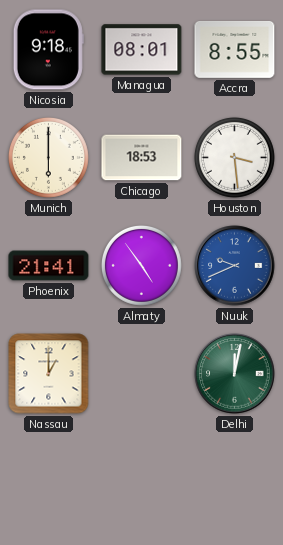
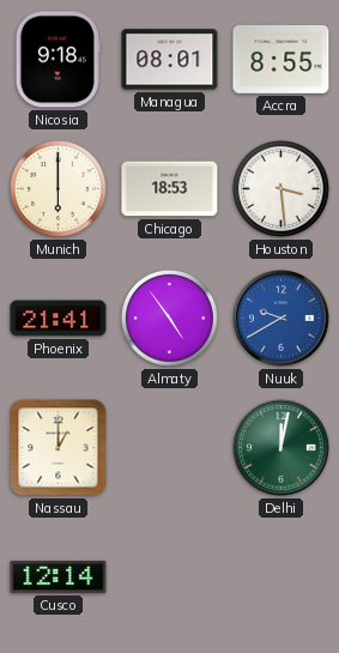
Nuuk: 9:41 -> 9:40
Cusco: none -> 12:14
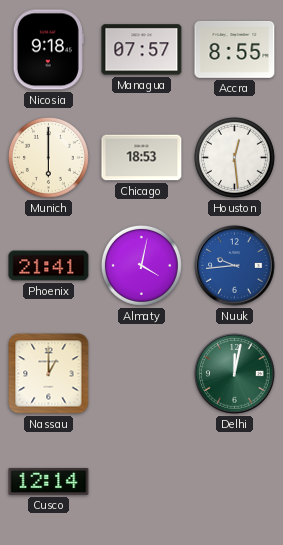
Managua: 08:01 -> 07:57
Houston: 3:29 -> 12:29
Almaty: 4:54 -> 4:02
Nuuk: 9:40 -> 9:44
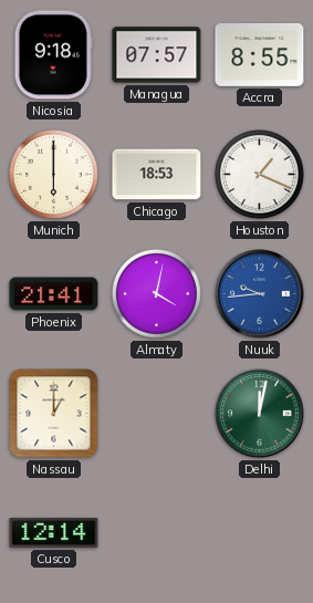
Houston: 12:29 -> 1:19
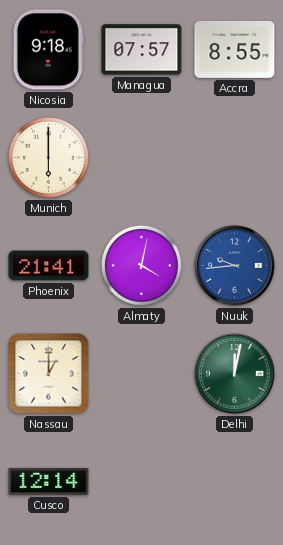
Chicago: 18:53 -> none
Houston: 1:19 -> none
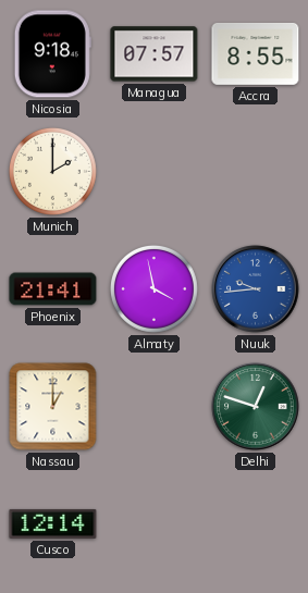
Munich: 6:00 -> 2:00
Almaty: 4:02 -> 3:58
Delhi: 12:02 -> 12:48
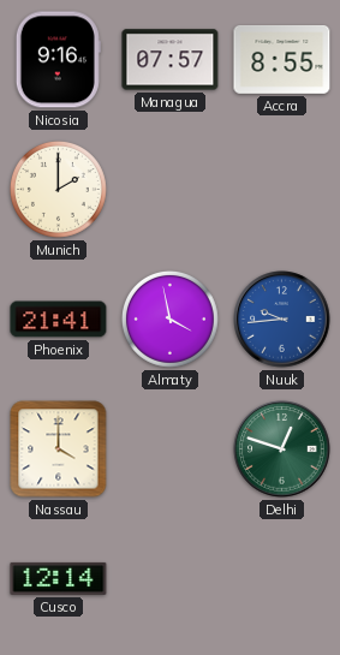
Nicosia: 9:18 -> 9:16
Nassau: 1:00 -> 4:00
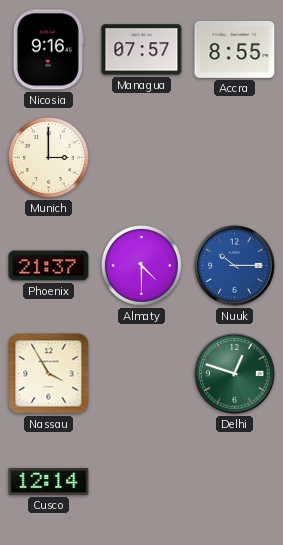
Munich: 2:00 -> 3:00
Phoenix: 21:41 -> 21:37
Almaty: 3:58 -> 4:30
Nuuk: 9:44 -> 10:15
Nassau: 4:00 -> 3:55
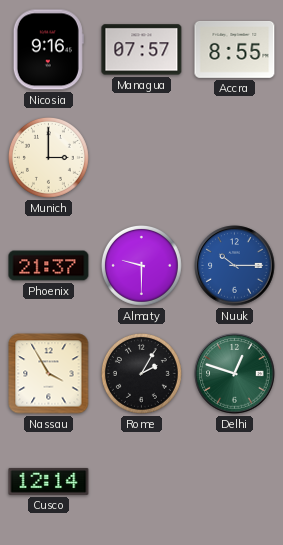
Almaty: 4:30 -> 9:30
Rome: none -> 2:05
